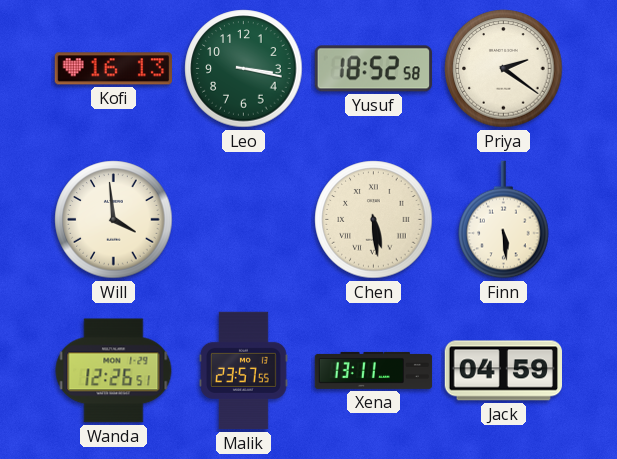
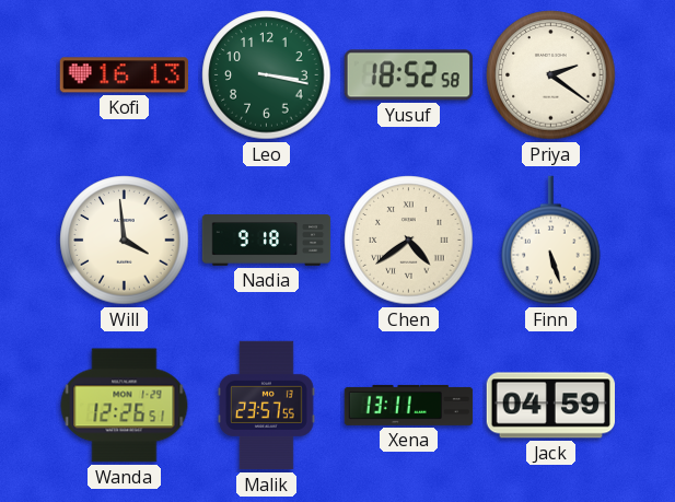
Nadia: none -> 9:18
Chen: 5:29 -> 4:39
Finn: 5:29 -> 5:27
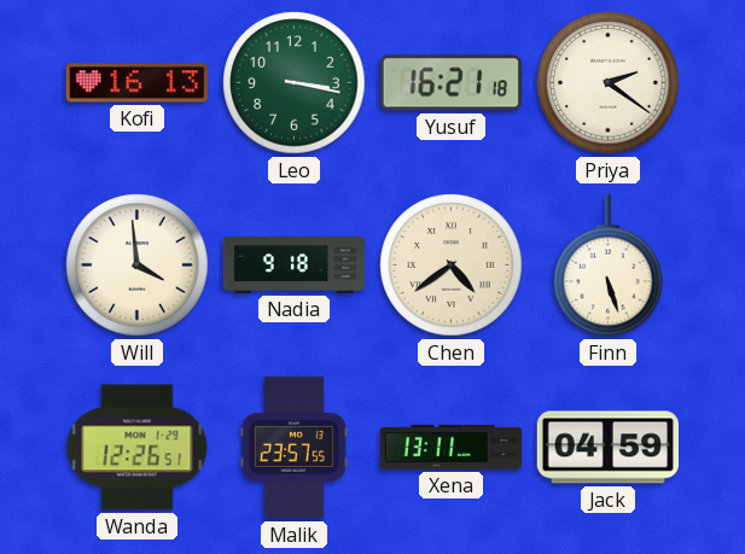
Yusuf: 18:52 -> 16:21
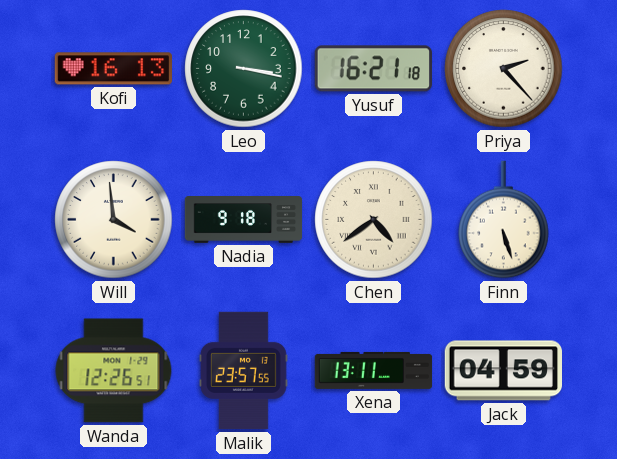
Priya: 2:21 -> 2:23
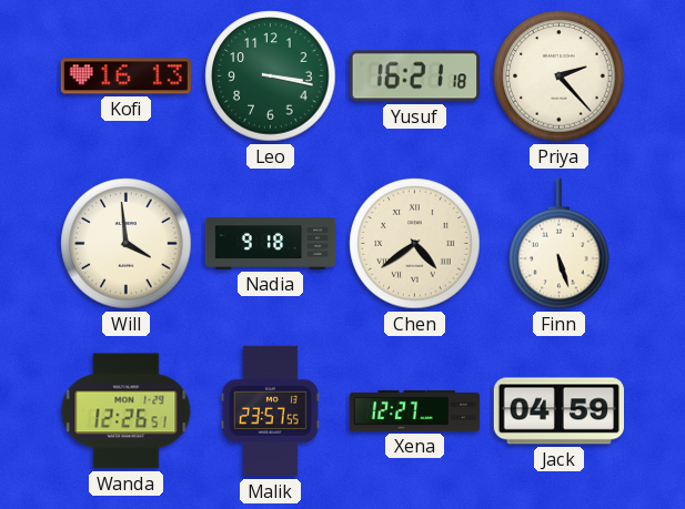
Xena: 13:11 -> 12:27
